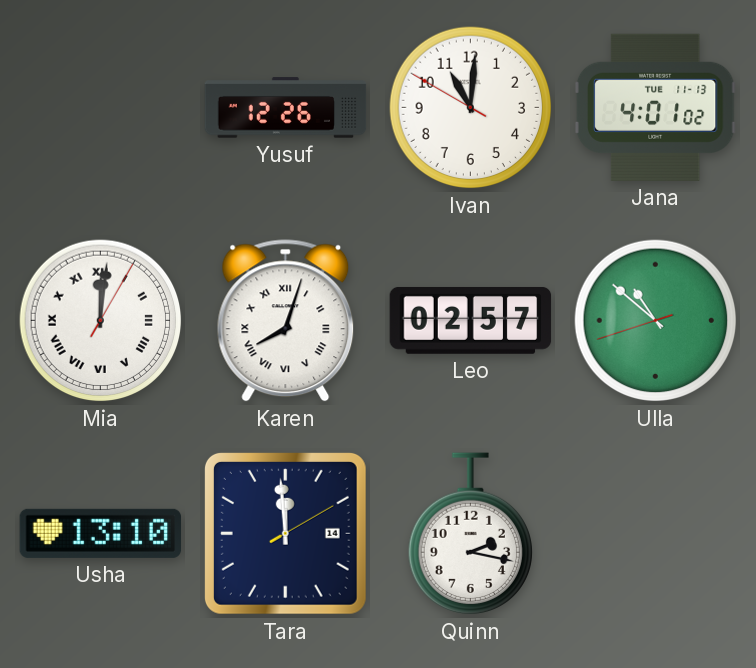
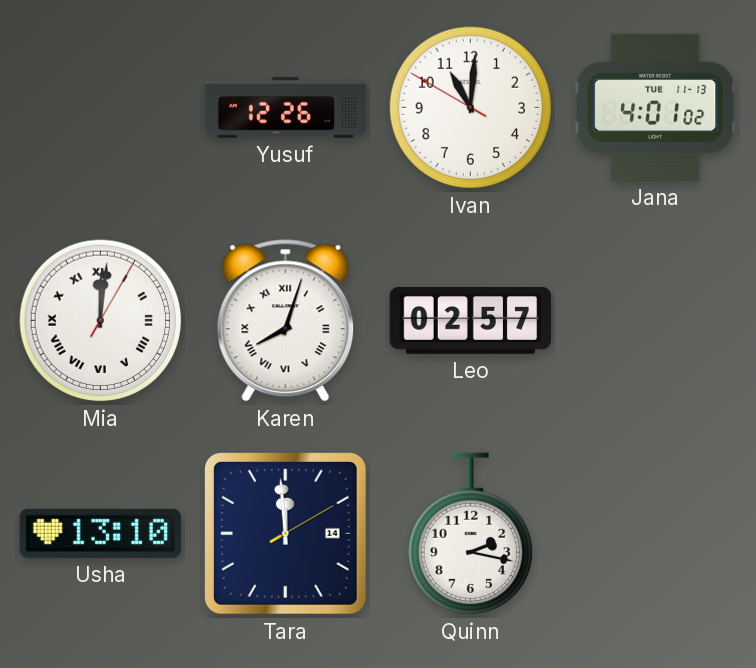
Ulla: 10:51 -> none
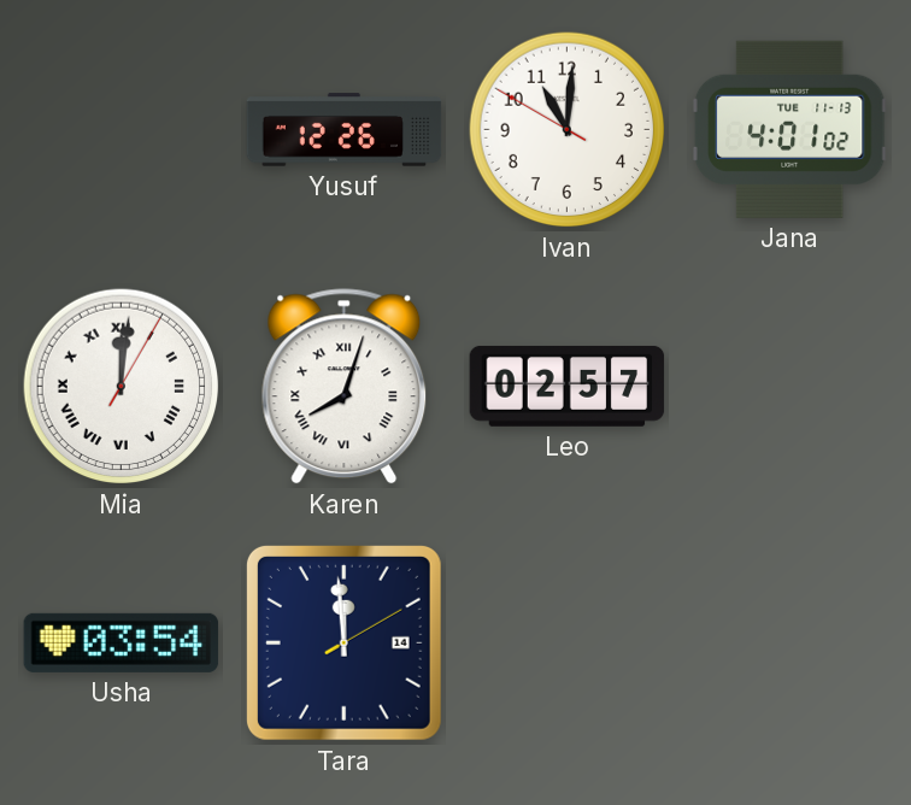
Usha: 13:10 -> 03:54
Quinn: 2:17 -> none
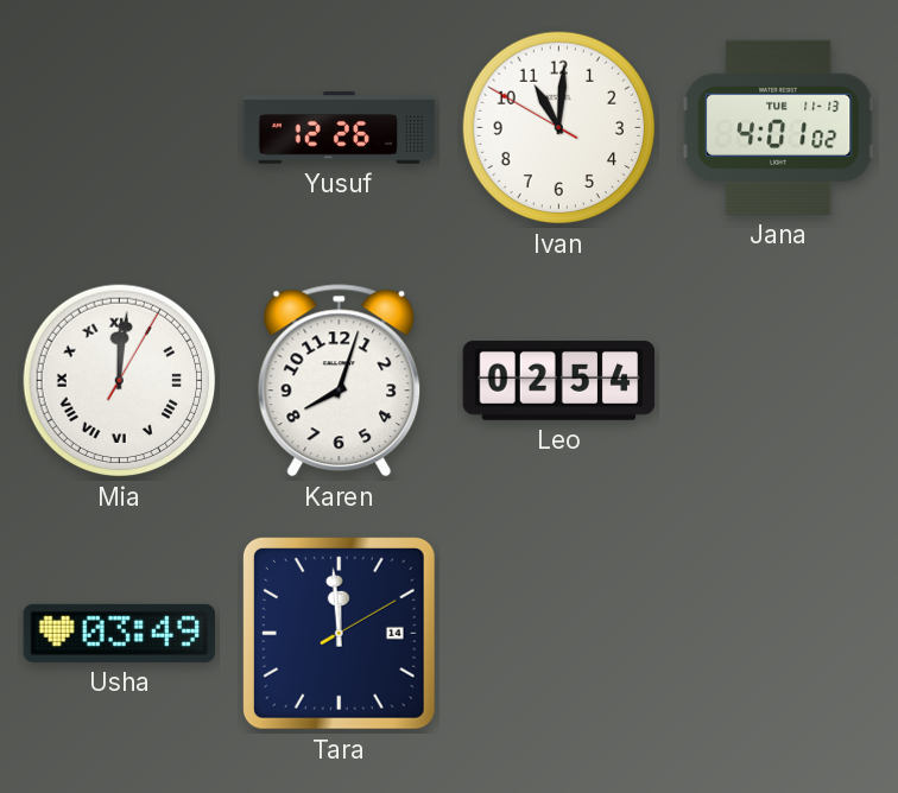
Karen numerals: Roman -> Arabic
Leo: 02:57 -> 02:54
Usha: 03:54 -> 03:49
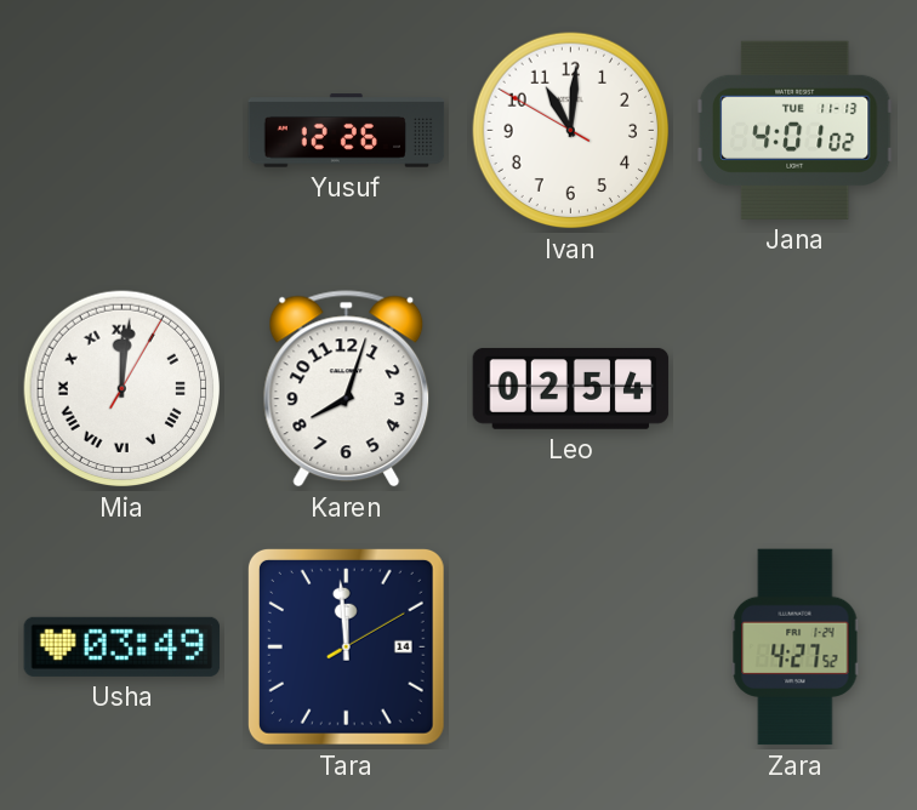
Zara: none -> 4:27
